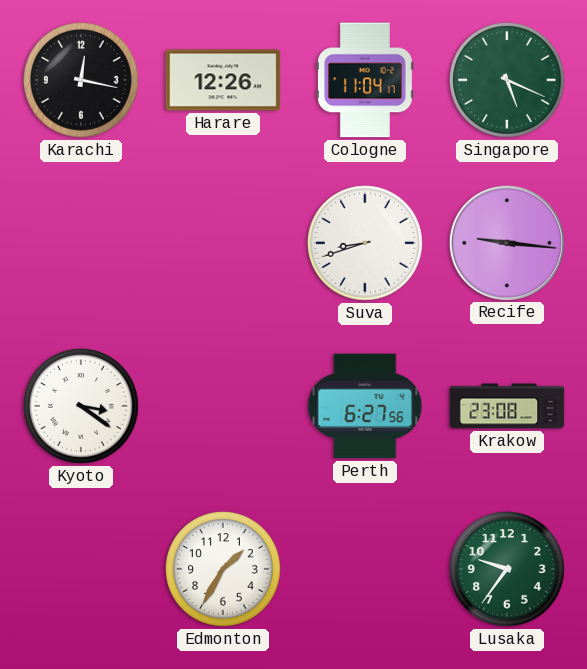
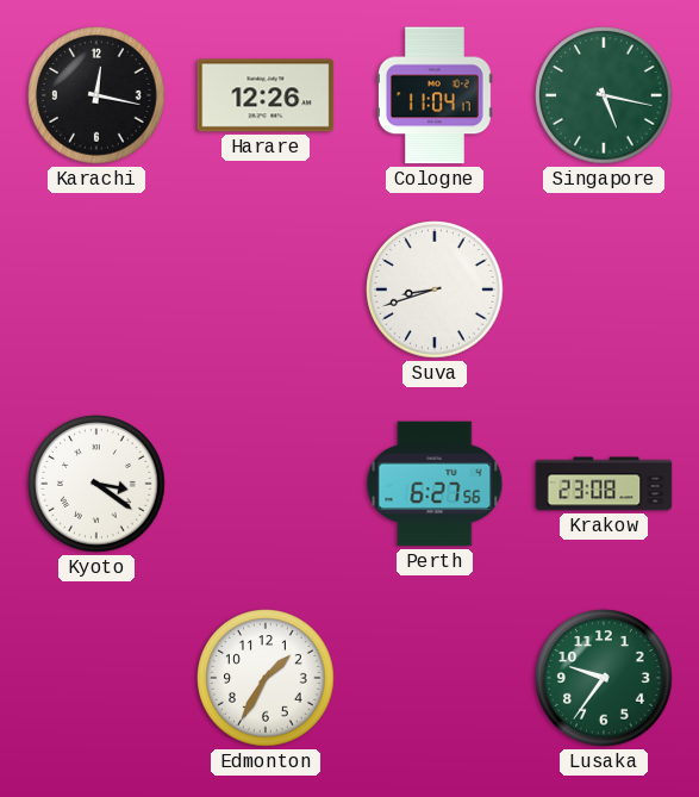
Singapore: 5:19 -> 5:17
Recife: 9:16 -> none
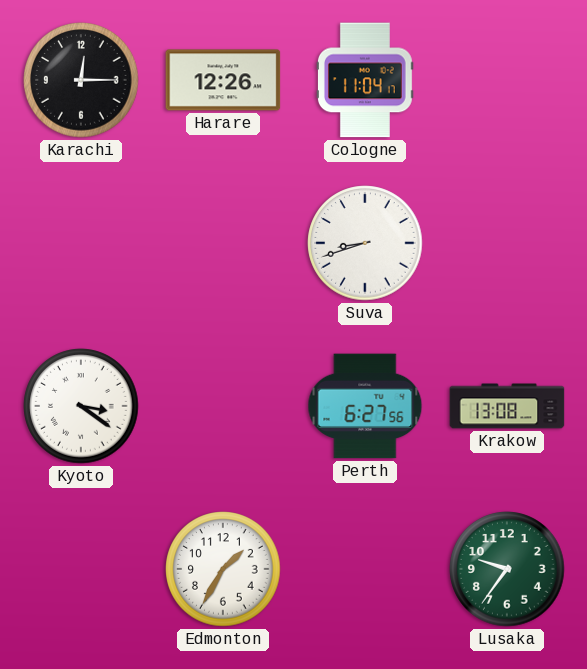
Karachi: 12:17 -> 12:15
Singapore: 5:17 -> none
Krakow: 23:08 -> 13:08
